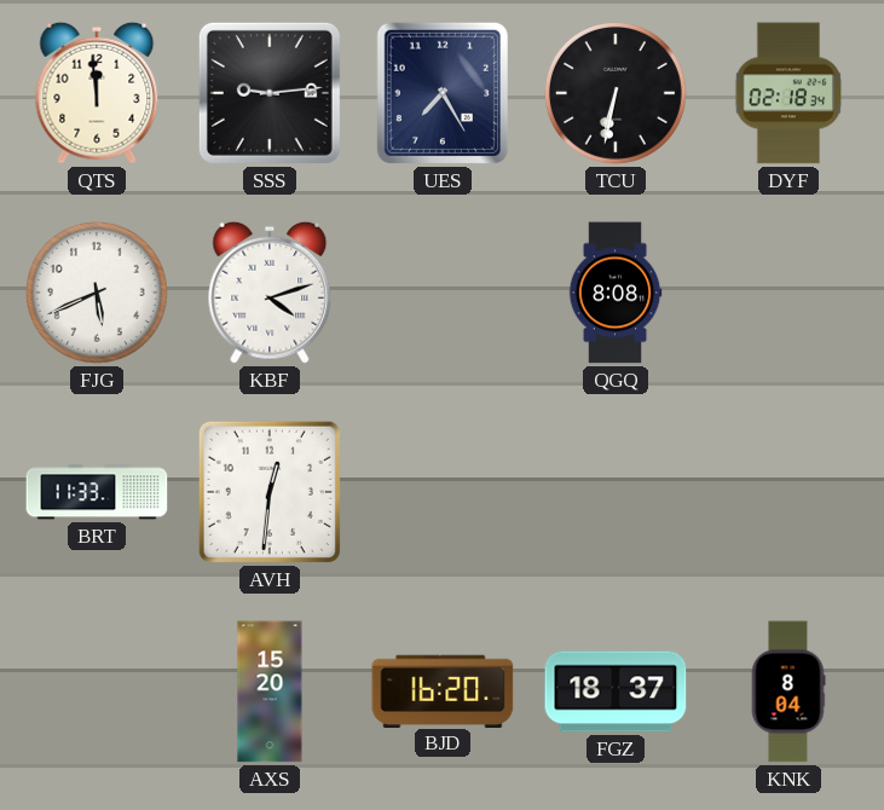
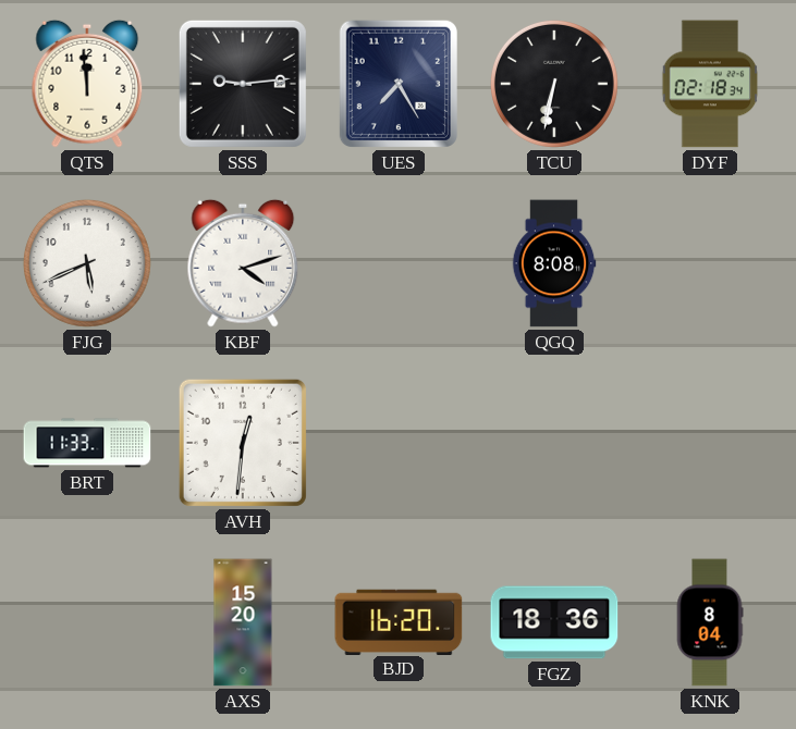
FGZ: 18:37 -> 18:36
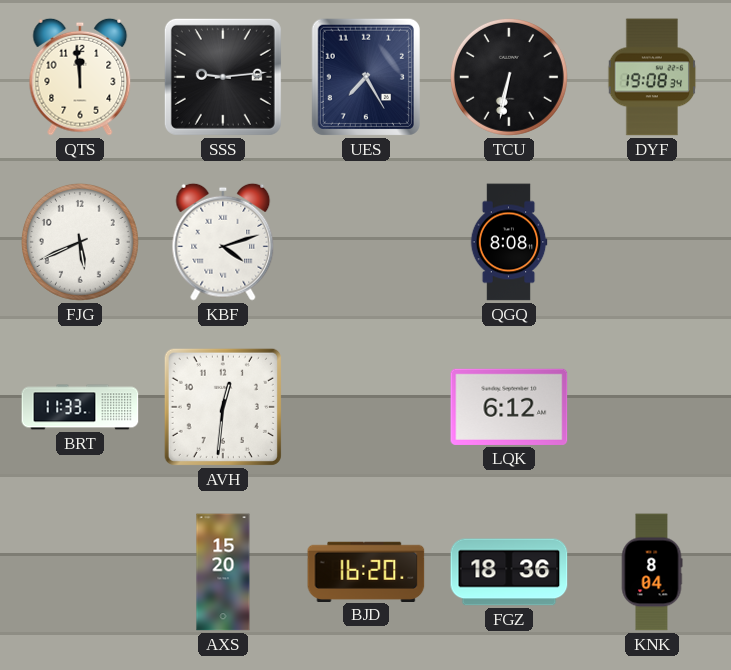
DYF: 02:18 -> 19:08
LQK: none -> 6:12
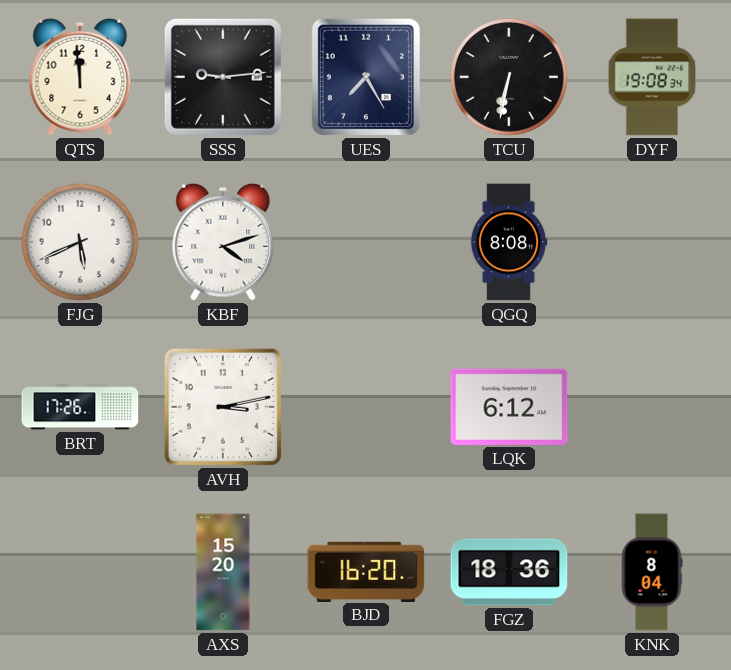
BRT: 11:33 -> 17:26
AVH: 12:31 -> 3:13
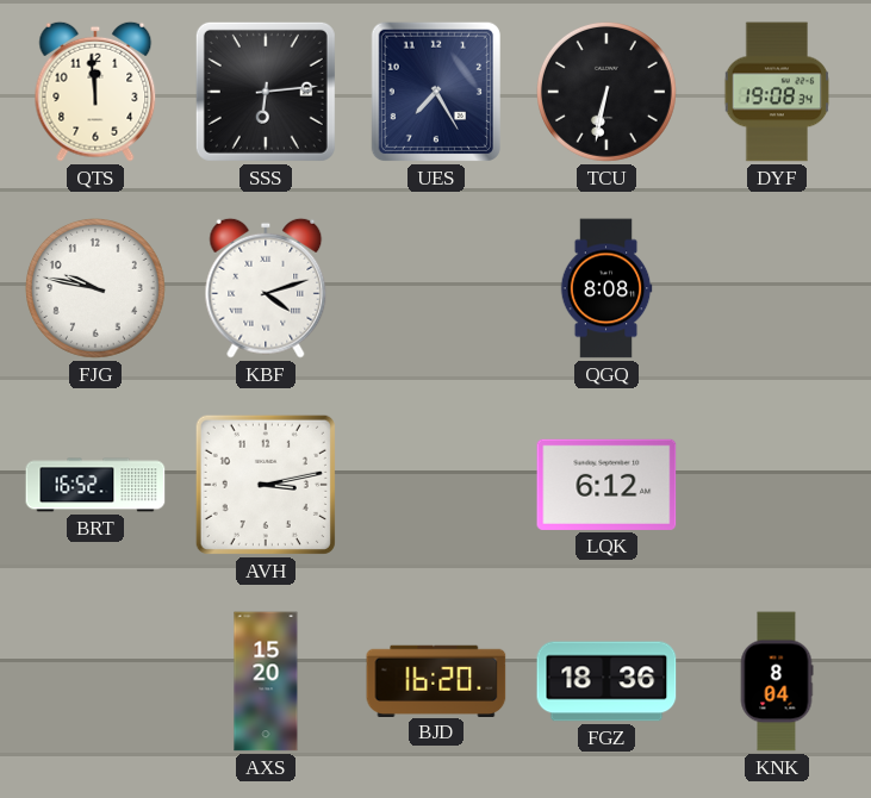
SSS: 9:14 -> 6:14
FJG: 5:41 -> 9:47
BRT: 17:26 -> 16:52
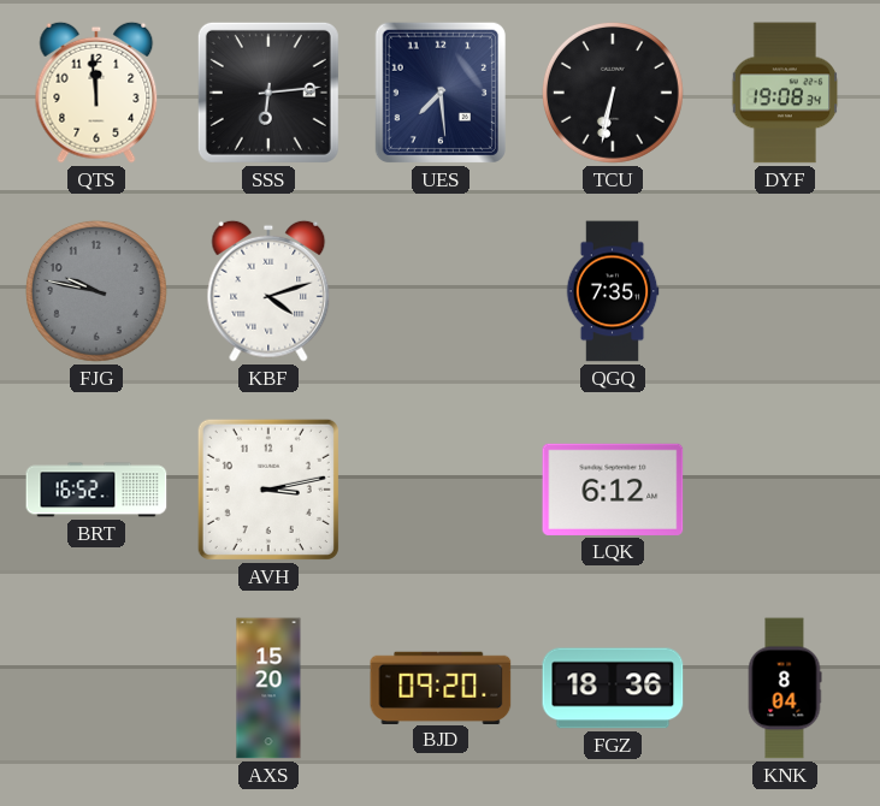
UES: 7:25 -> 7:29
FJG dial: white -> grey
QGQ: 8:08 -> 7:35
BJD: 16:20 -> 09:20
